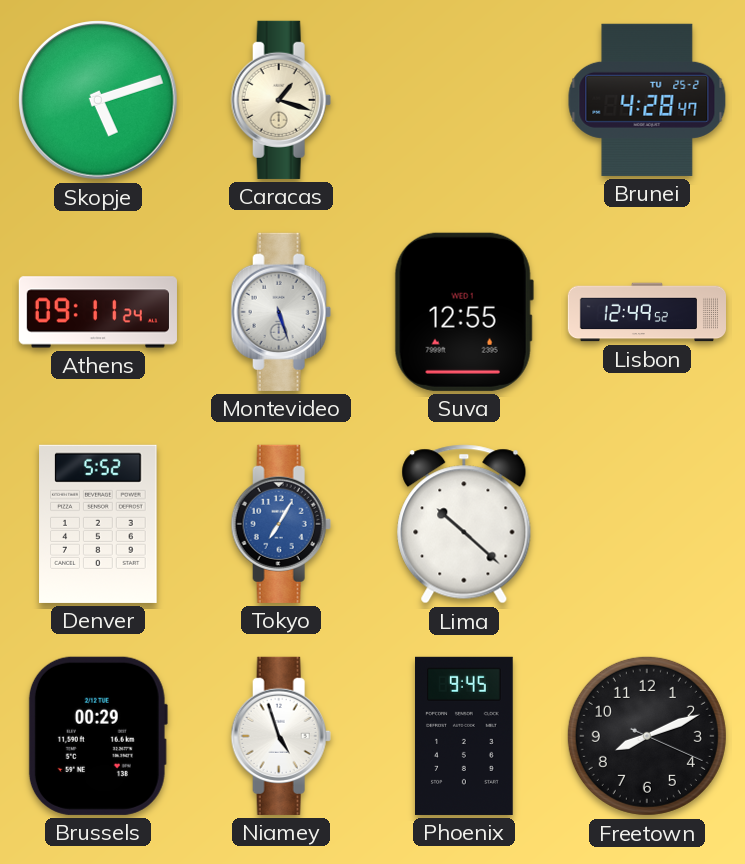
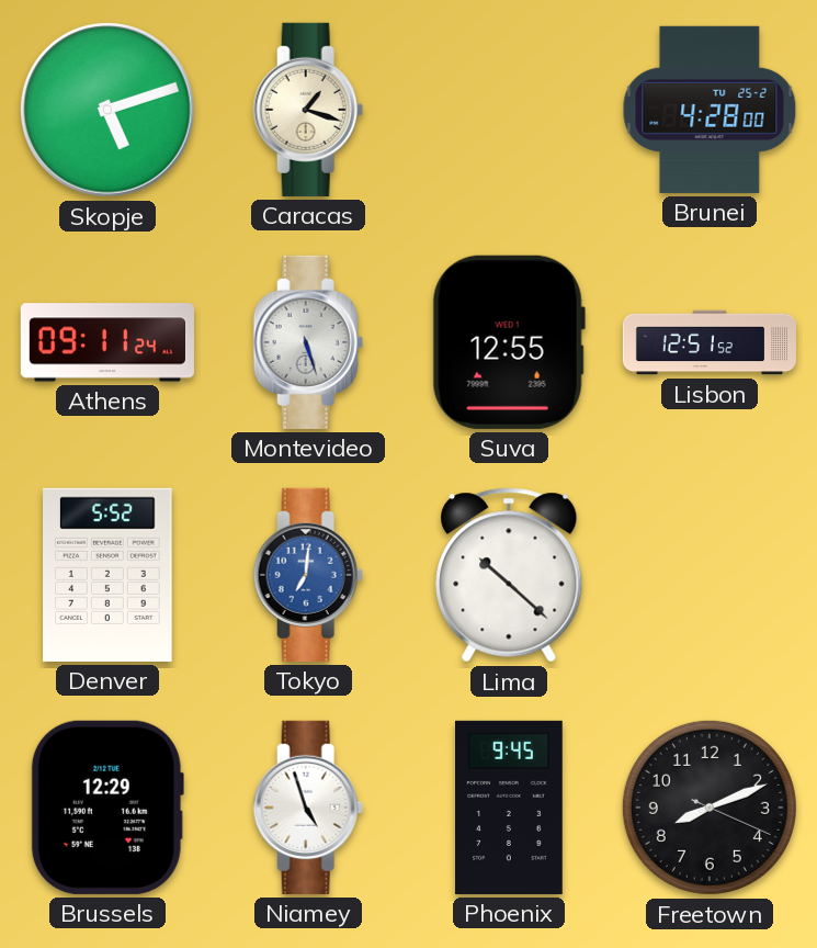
Brunei: 4:28:47 -> 4:28:00
Lisbon: 12:49 -> 12:51
Tokyo: 7:05 -> 7:01
Brussels: 00:29 -> 12:29
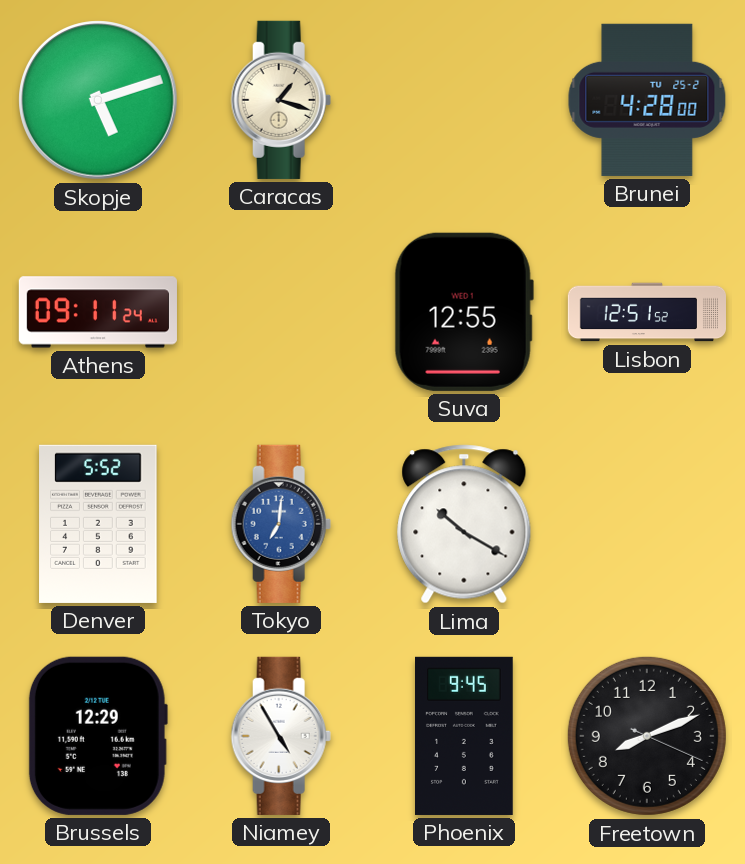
Montevideo: 5:27 -> none
Lima: 10:22 -> 10:20
Niamey: 4:57 -> 4:55
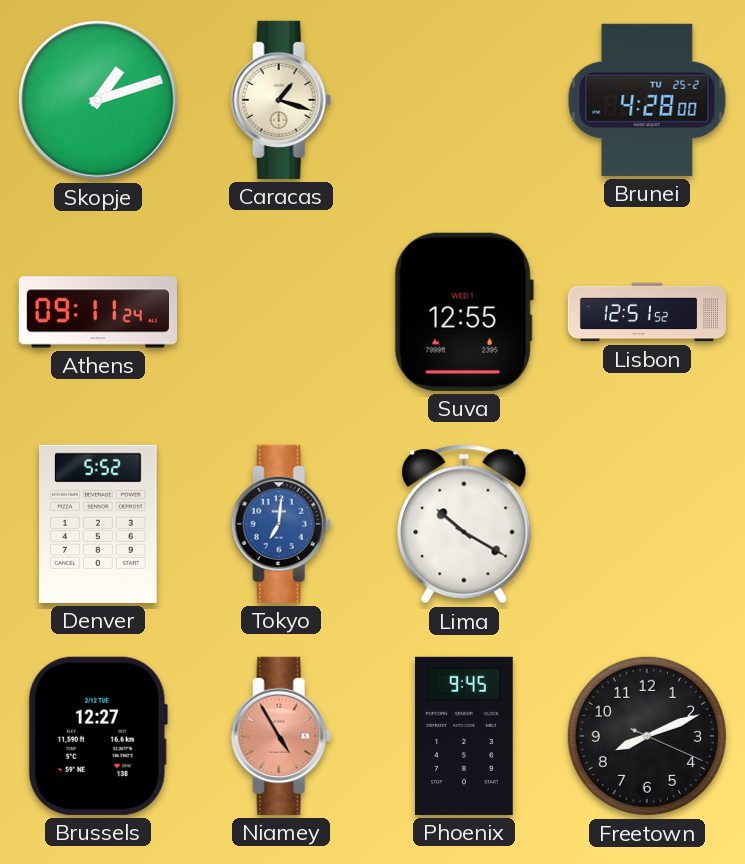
Skopje: 5:12 -> 1:12
Brussels: 12:29 -> 12:27
Niamey dial: white -> salmon
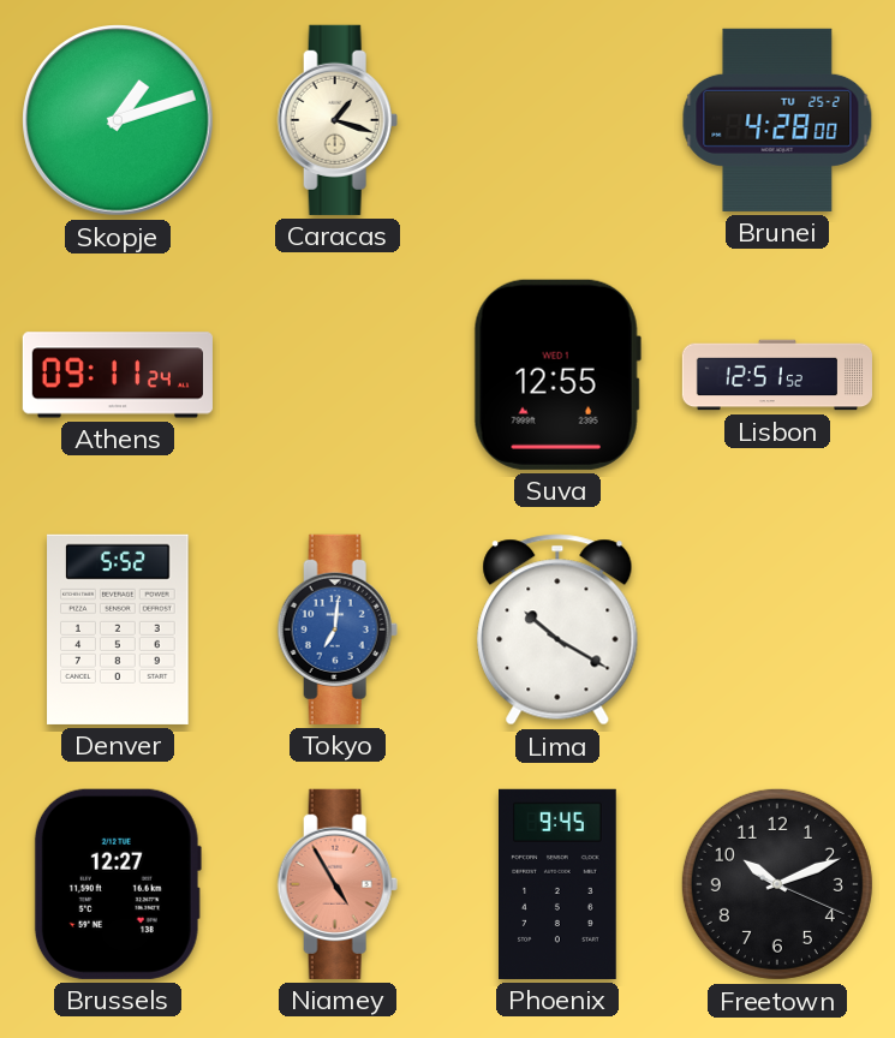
Freetown: 8:11 -> 10:11
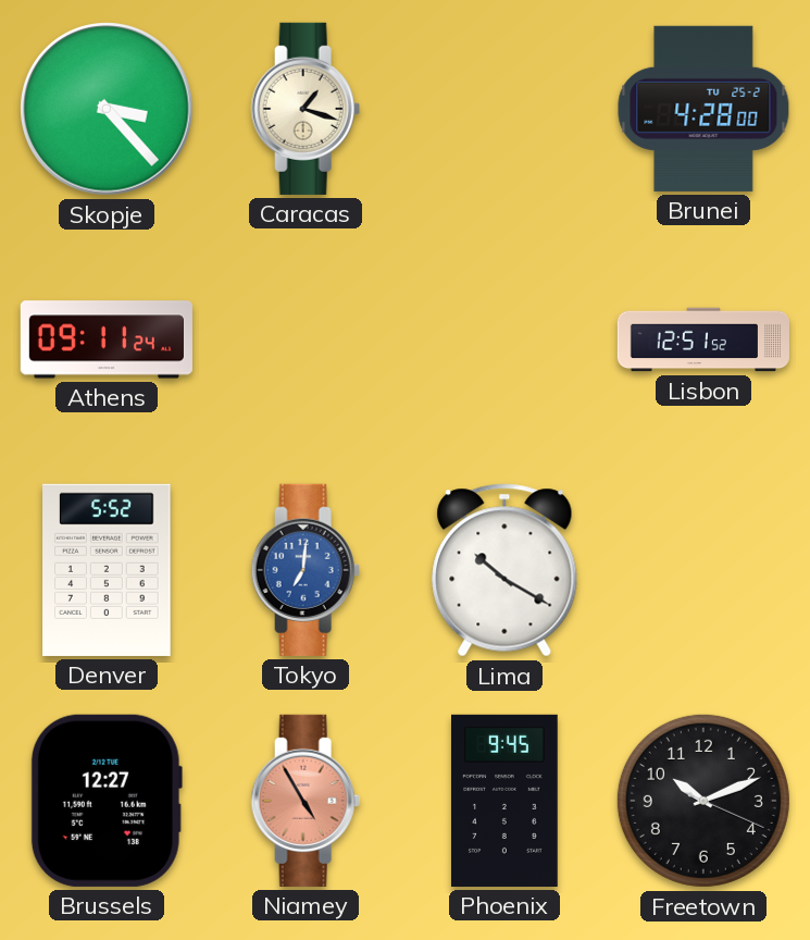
Skopje: 1:12 -> 3:23
Suva: 12:55 -> none
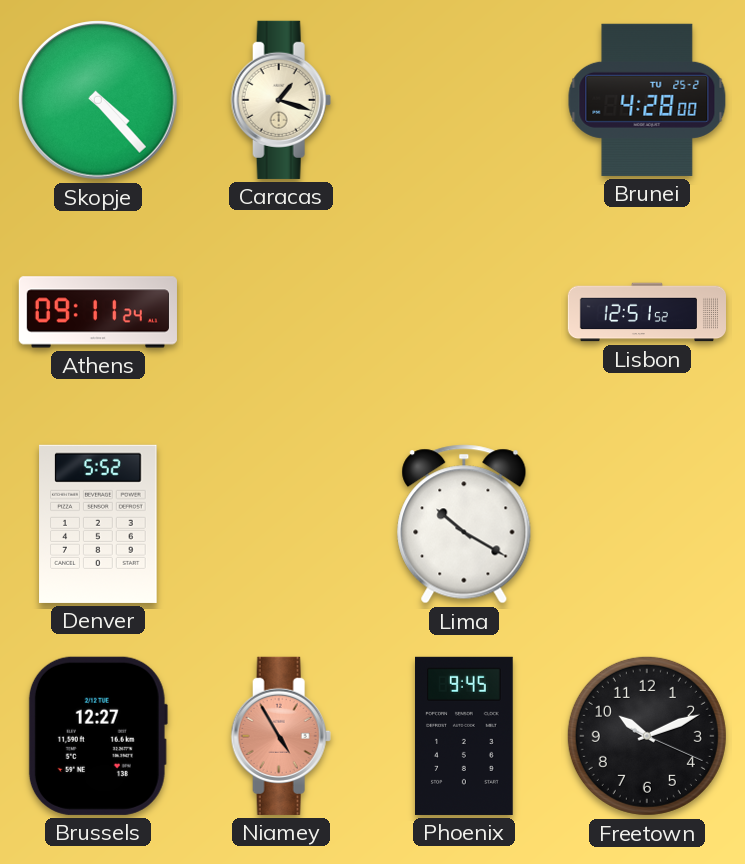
Skopje: 3:23 -> 4:23
Tokyo: 7:01 -> none
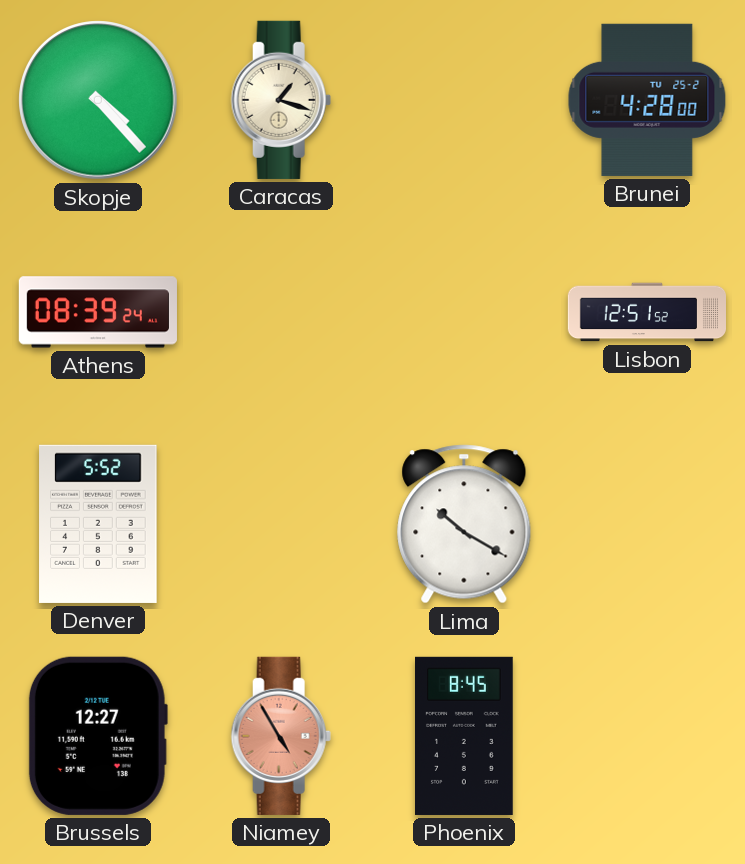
Athens: 09:11 -> 08:39
Phoenix: 9:45 -> 8:45
Freetown: 10:11 -> none
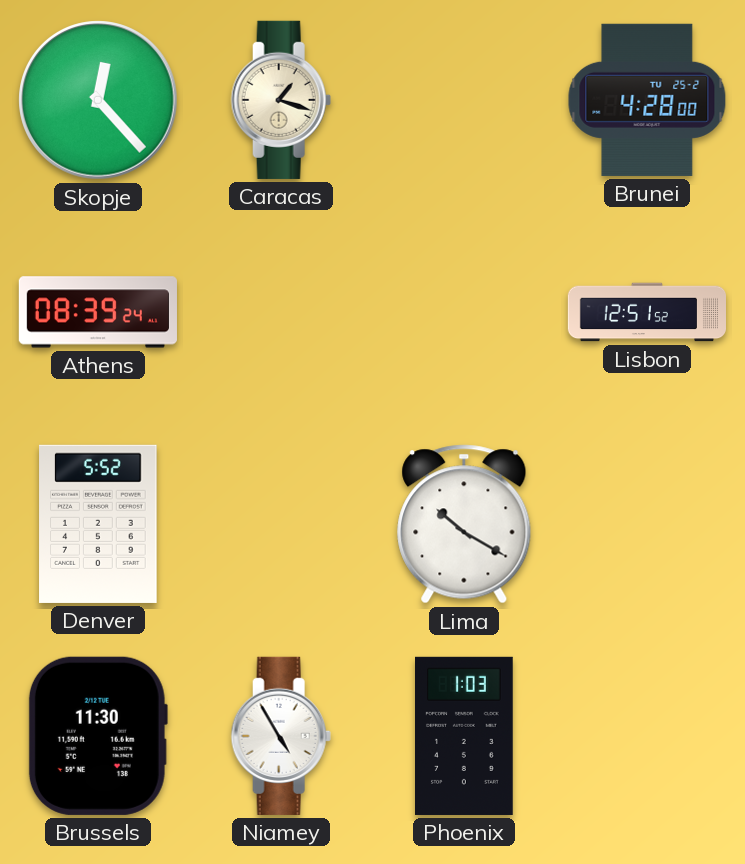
Skopje: 4:23 -> 12:23
Brussels: 12:27 -> 11:30
Niamey dial: salmon -> white
Phoenix: 8:45 -> 1:03
